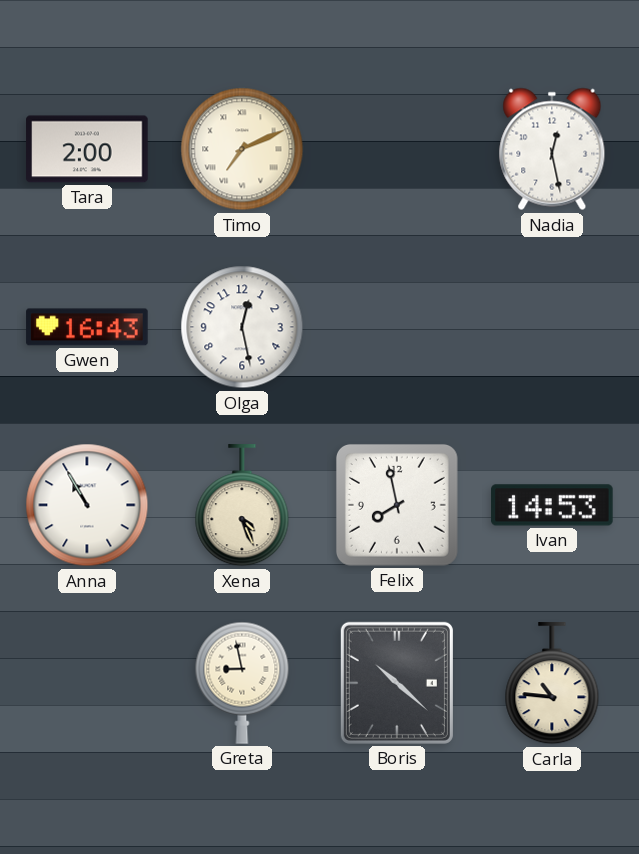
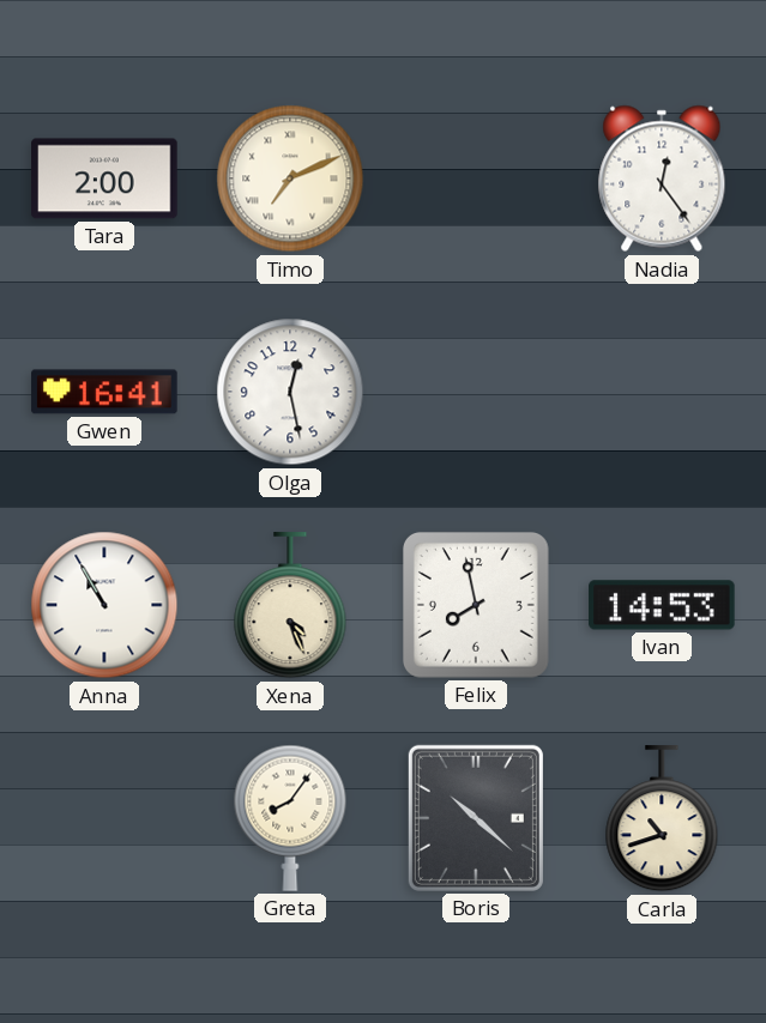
Nadia: 12:28 -> 12:24
Gwen: 16:43 -> 16:41
Greta: 8:58 -> 8:06
Carla: 10:46 -> 10:42
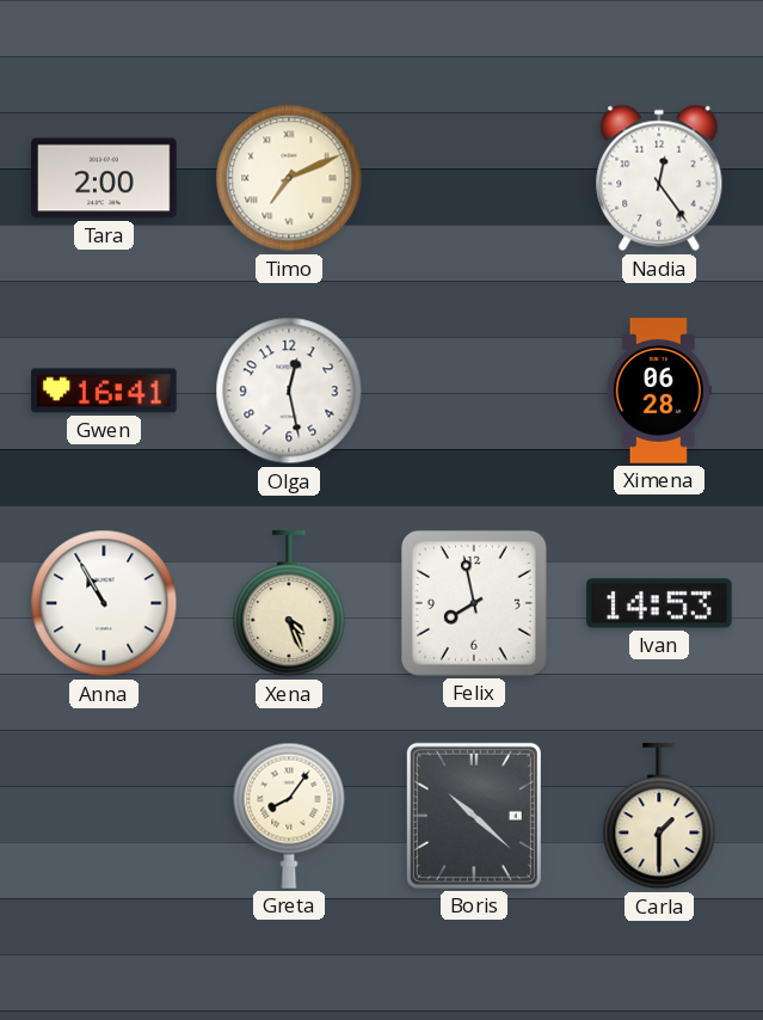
Ximena: none -> 06:28
Carla: 10:42 -> 1:30
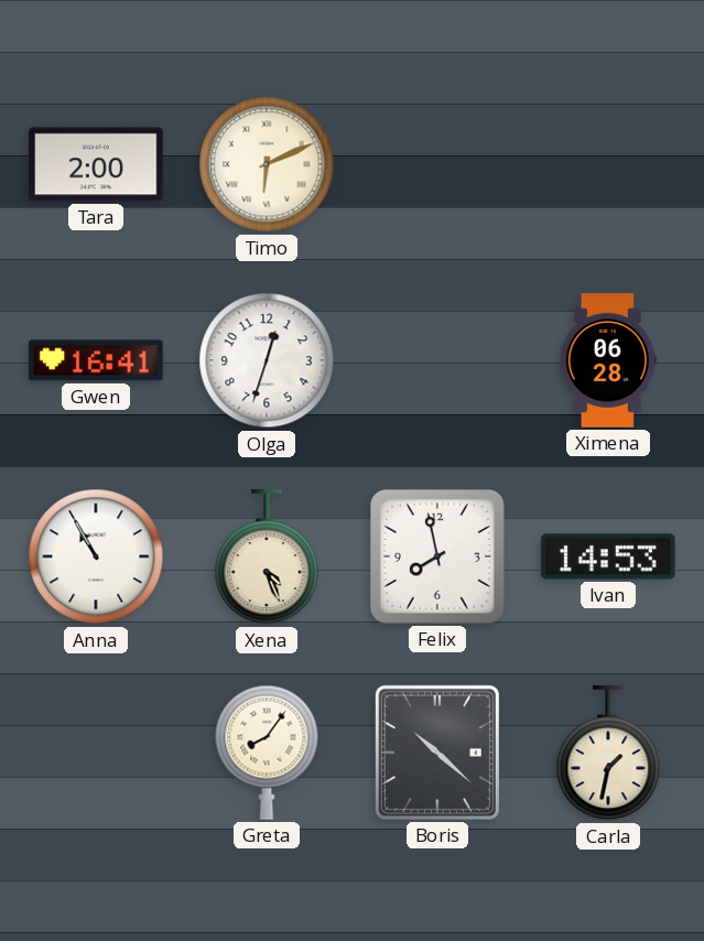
Timo: 7:11 -> 6:11
Nadia: 12:24 -> none
Olga: 12:28 -> 12:33
Carla: 1:30 -> 1:32
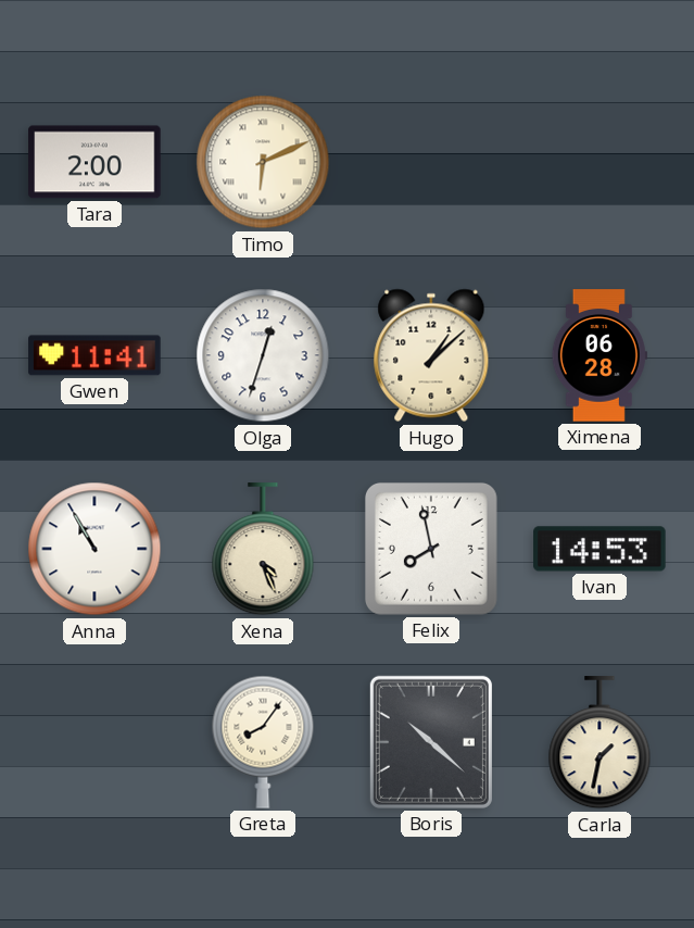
Gwen: 16:41 -> 11:41
Hugo: none -> 1:08
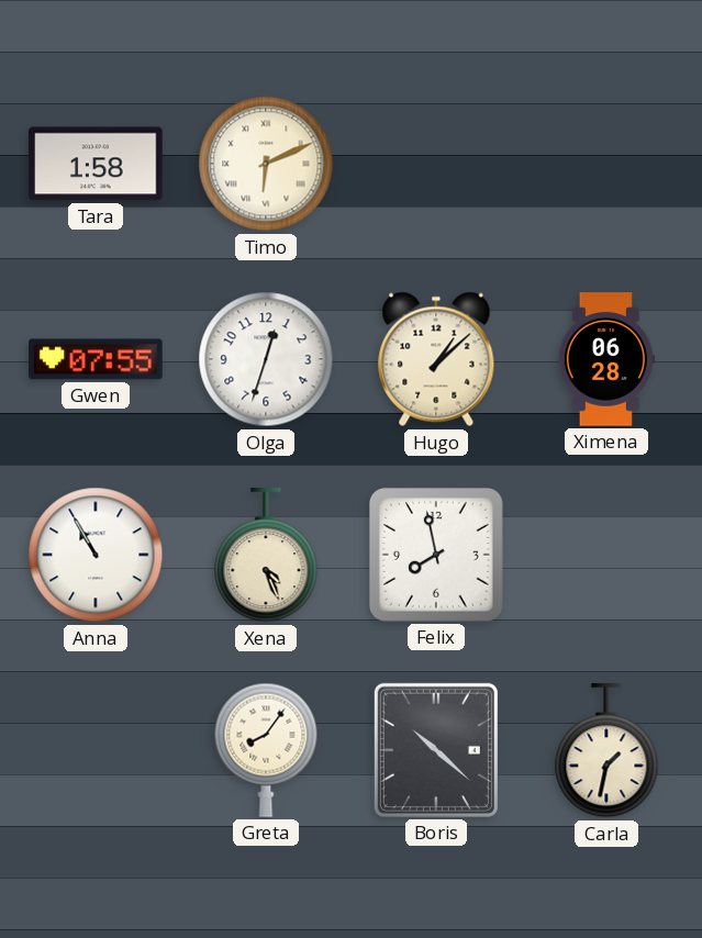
Tara: 2:00 -> 1:58
Gwen: 11:41 -> 07:55
Ivan: 14:53 -> none
